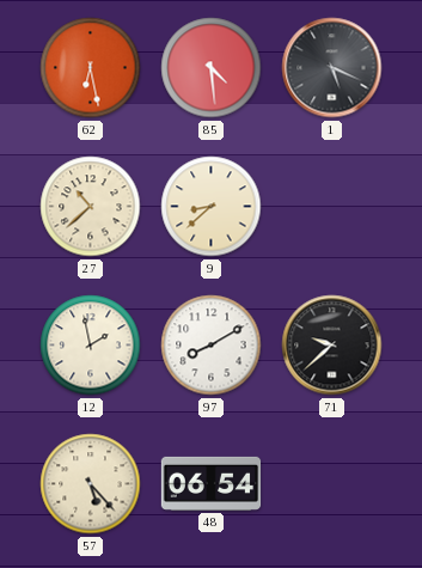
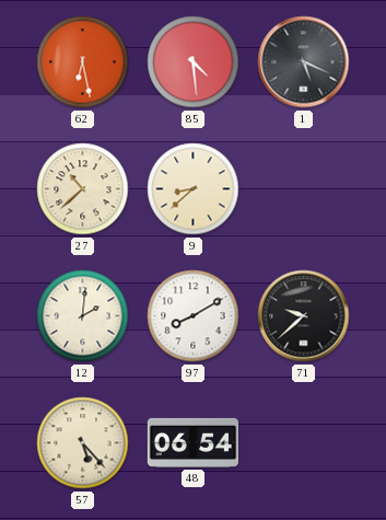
12: 1:58 -> 2:01
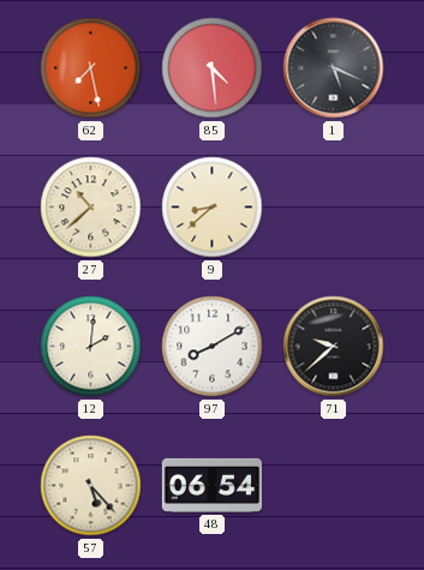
62: 6:28 -> 7:28
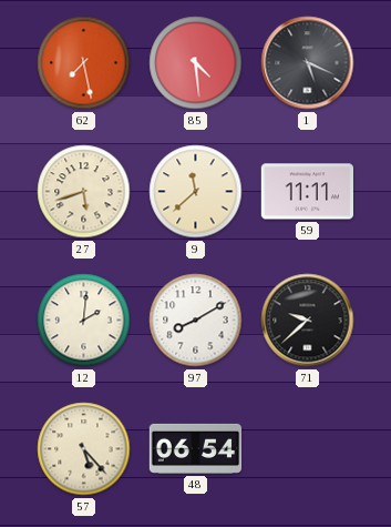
27: 10:38 -> 5:42
9: 8:38 -> 11:38
59: none -> 11:11
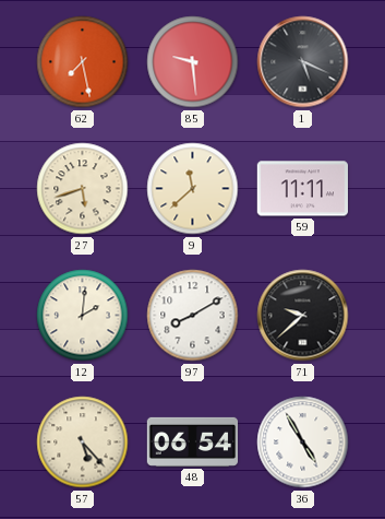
85: 4:29 -> 9:29
36: none -> 4:55
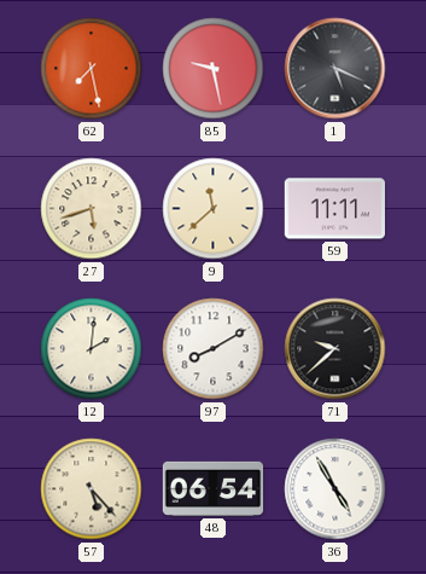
85: 9:29 -> 9:28
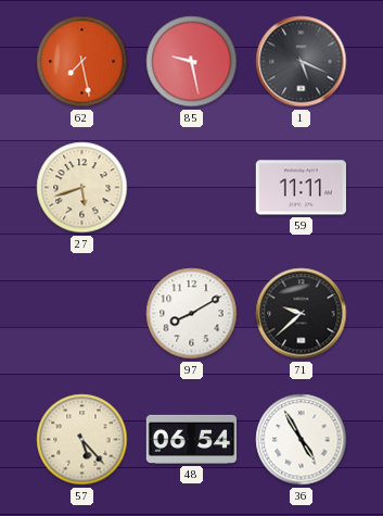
9: 11:38 -> none
12: 2:01 -> none
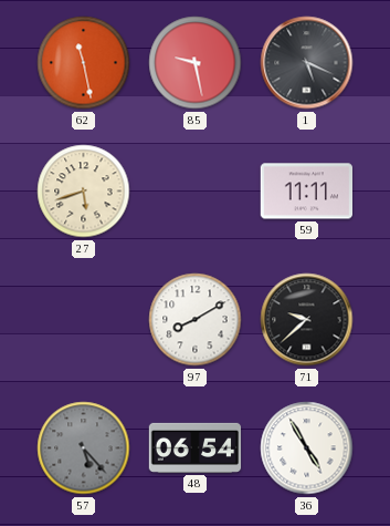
62: 7:28 -> 11:28
57 dial: cream -> grey
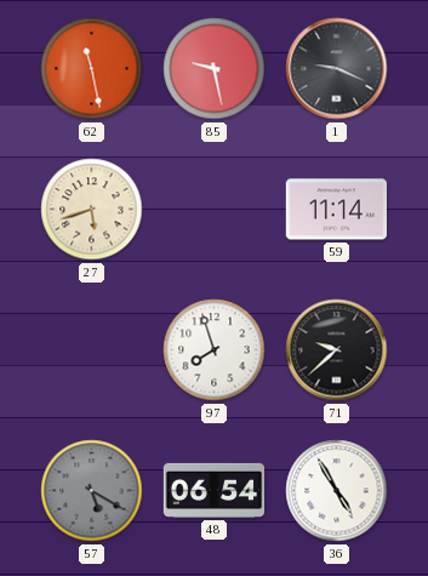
1: 5:19 -> 9:19
59: 11:11 -> 11:14
97: 8:10 -> 7:57
57: 5:23 -> 5:20
